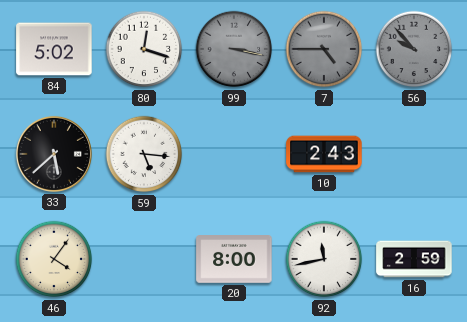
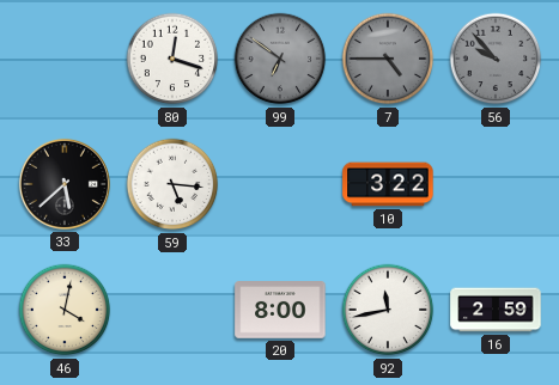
84: 5:02 -> none
99: 3:17 -> 6:51
10: 2:43 -> 3:22
46: 4:06 -> 4:02
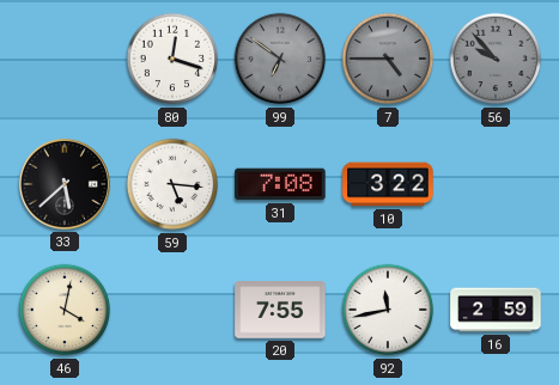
31: none -> 7:08
20: 8:00 -> 7:55
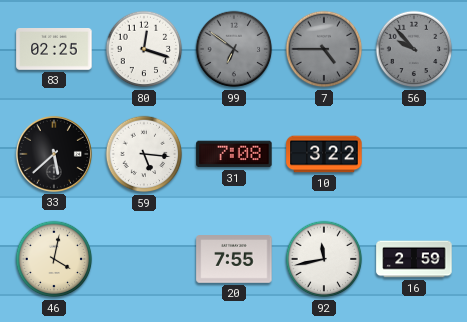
83: none -> 02:25
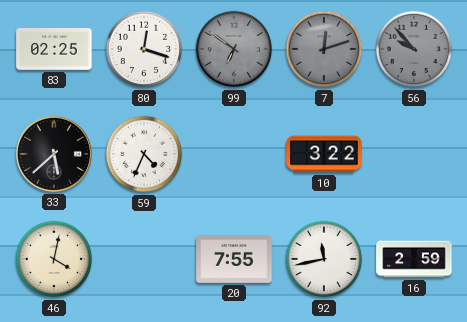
7: 4:45 -> 12:12
59: 5:16 -> 4:34
31: 7:08 -> none
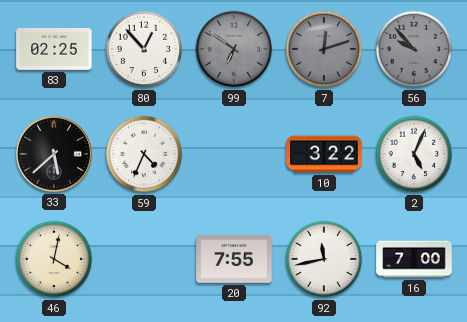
80: 12:18 -> 12:53
2: none -> 5:04
16: 2:59 -> 7:00
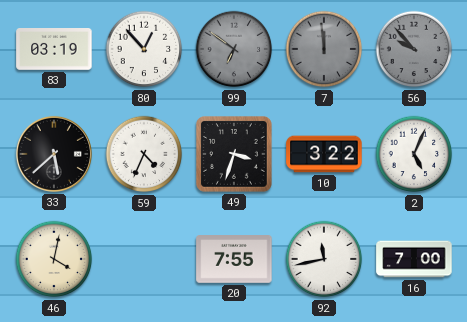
83: 02:25 -> 03:19
7: 12:12 -> 11:59
49: none -> 3:33
